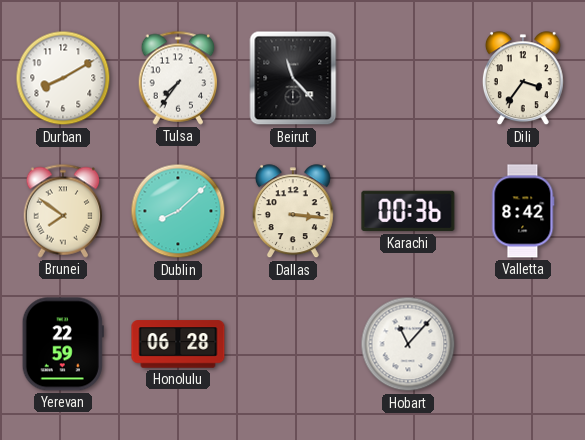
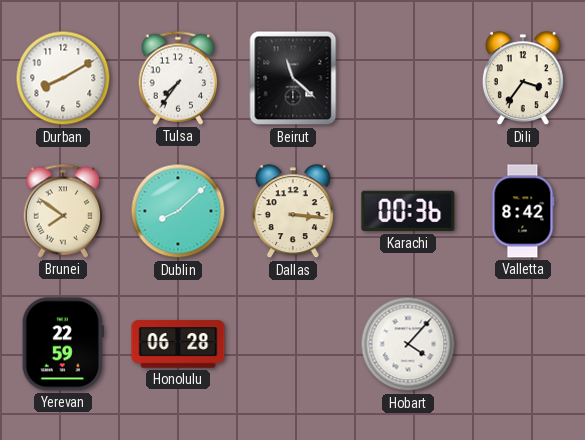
Beirut: 11:23 -> 11:22
Hobart: 11:07 -> 4:07
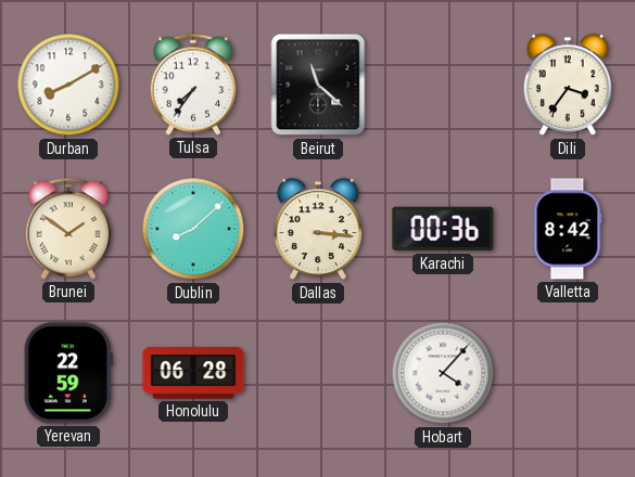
Brunei: 7:51 -> 1:51
